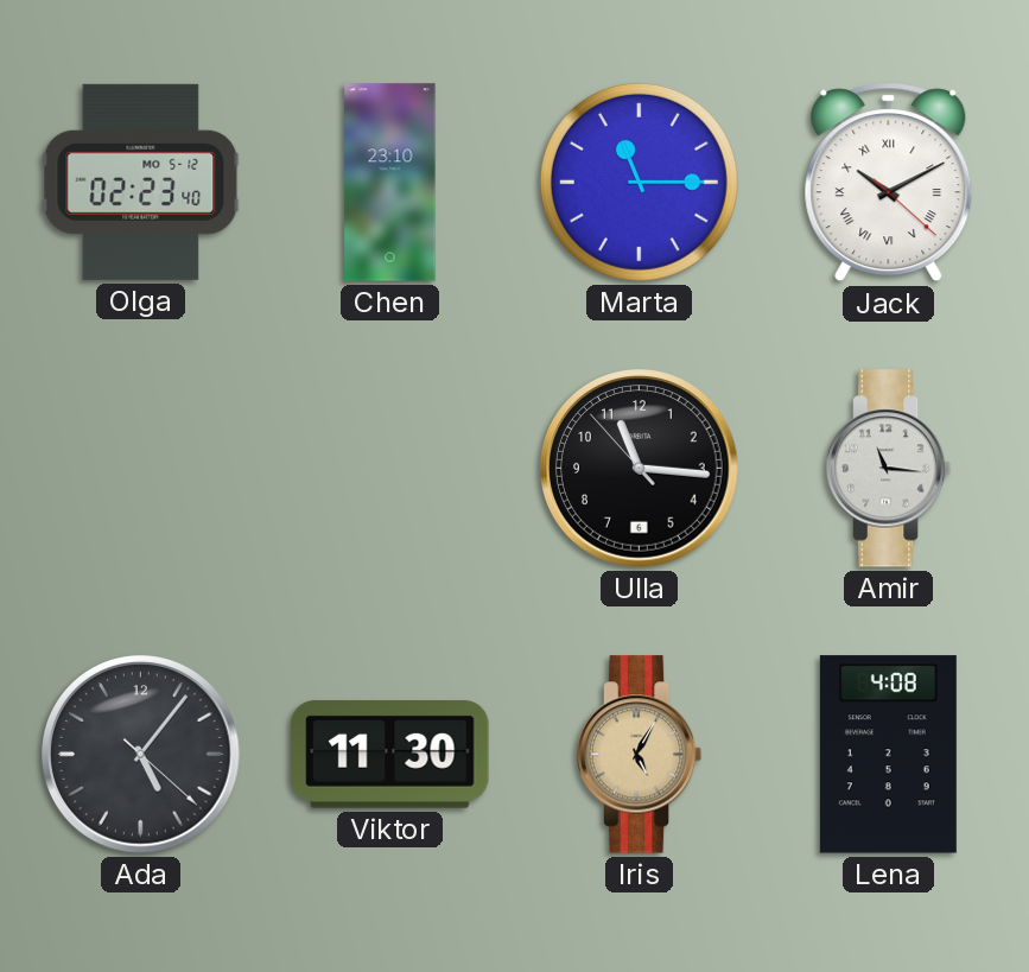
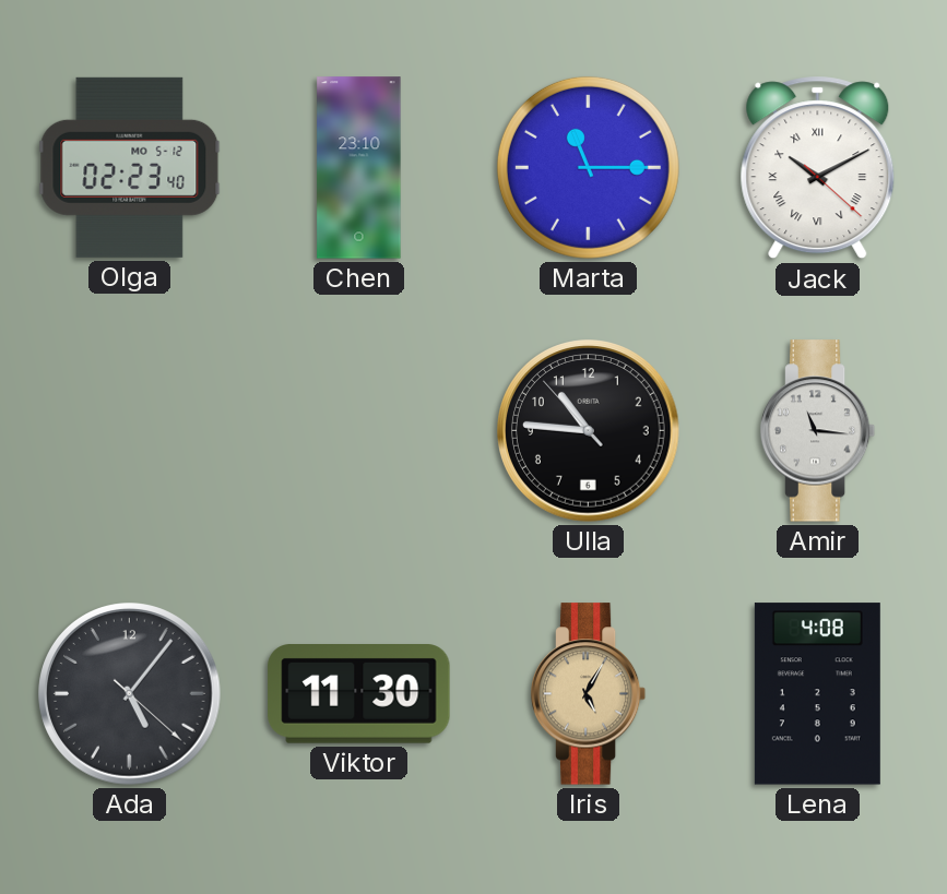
Ulla: 11:15 -> 10:45
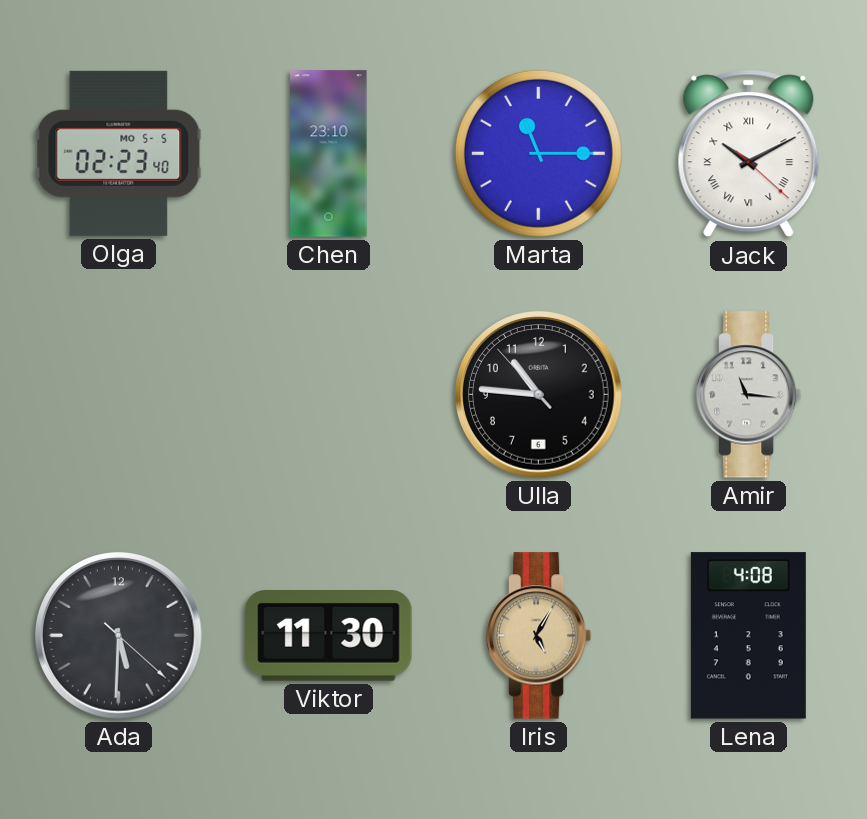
Olga date: MO 5-12 -> MO 5-5
Ada: 5:06 -> 5:30
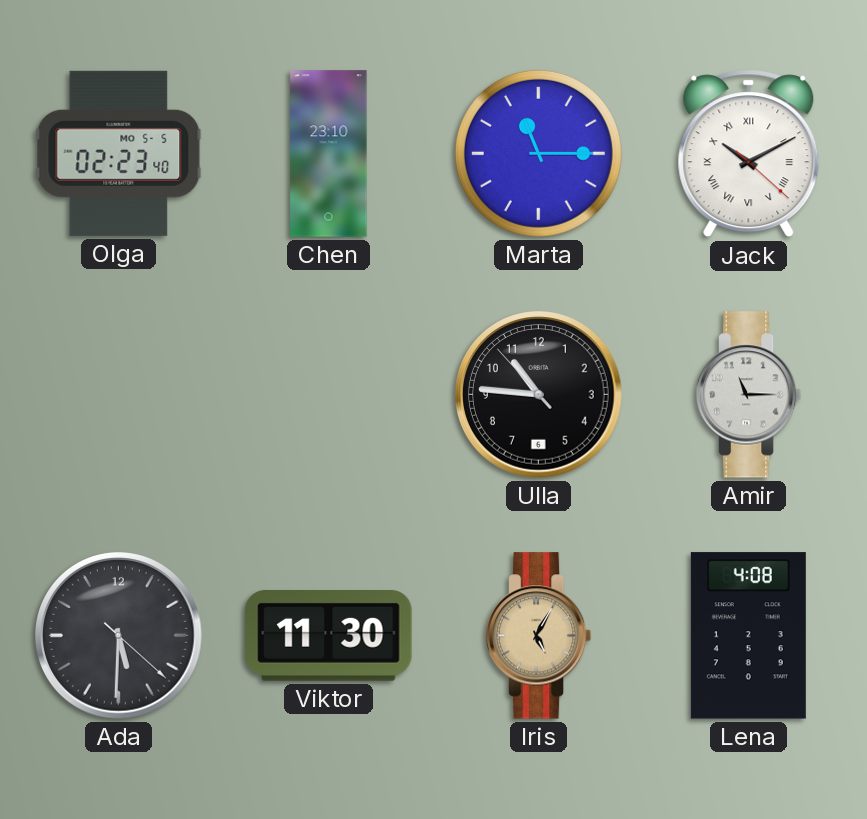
Amir: 11:16 -> 11:15
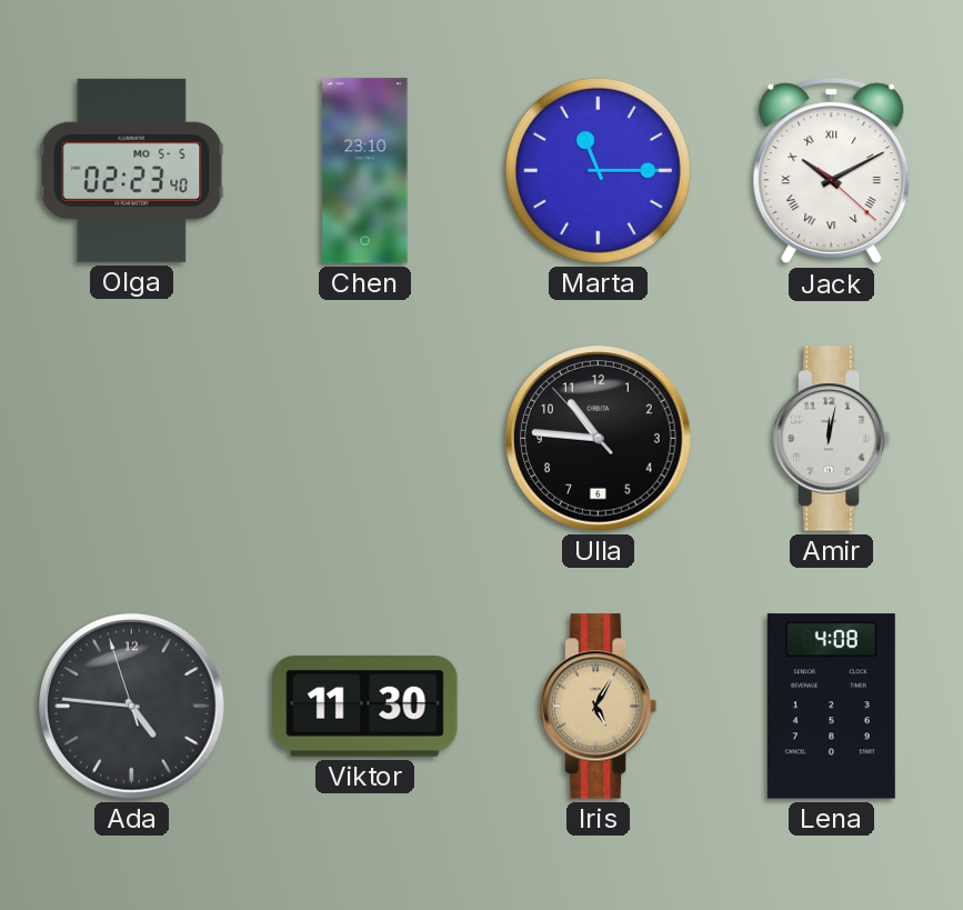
Amir: 11:15 -> 12:02
Ada: 5:30 -> 4:45
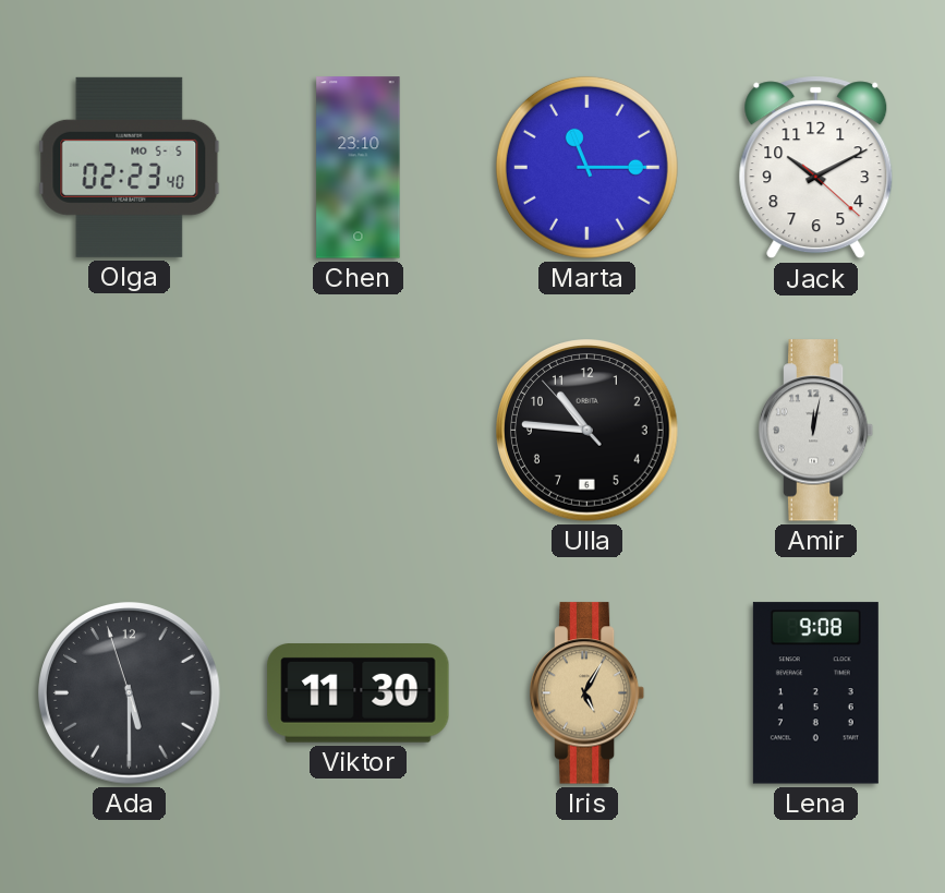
Jack numerals: Roman -> Arabic
Ada: 4:45 -> 5:29
Lena: 4:08 -> 9:08
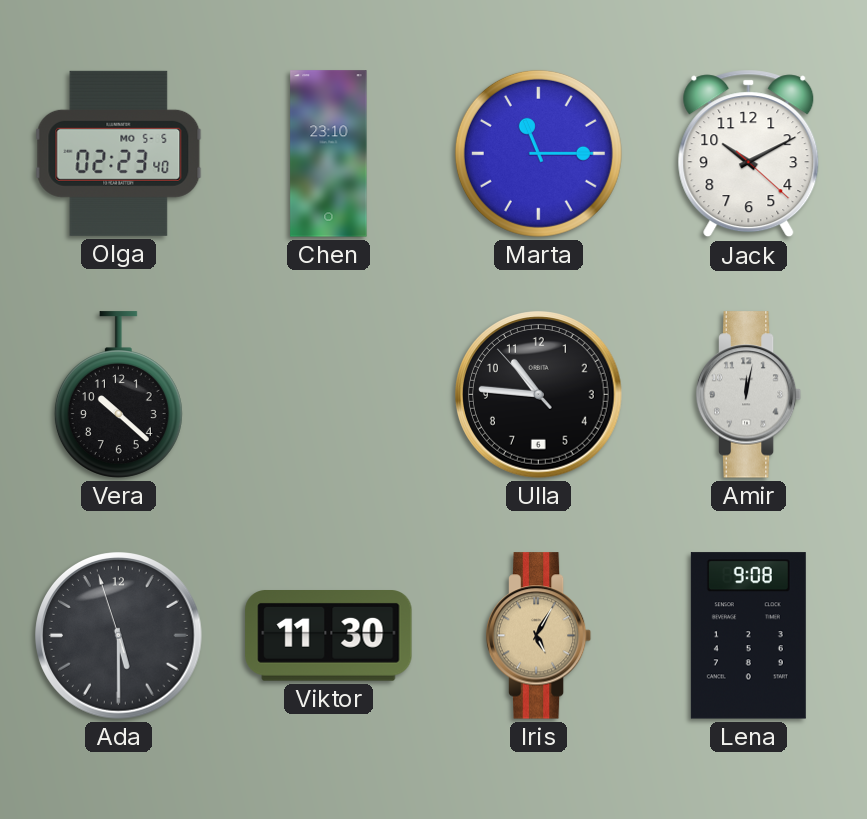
Vera: none -> 10:22
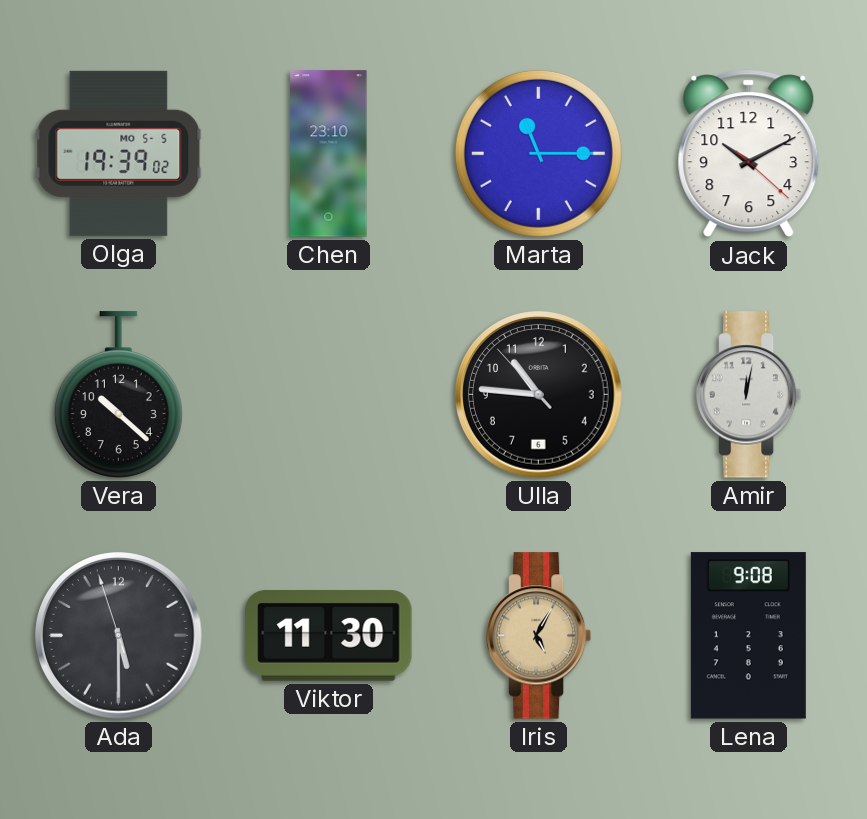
Olga: 02:23 -> 19:39
